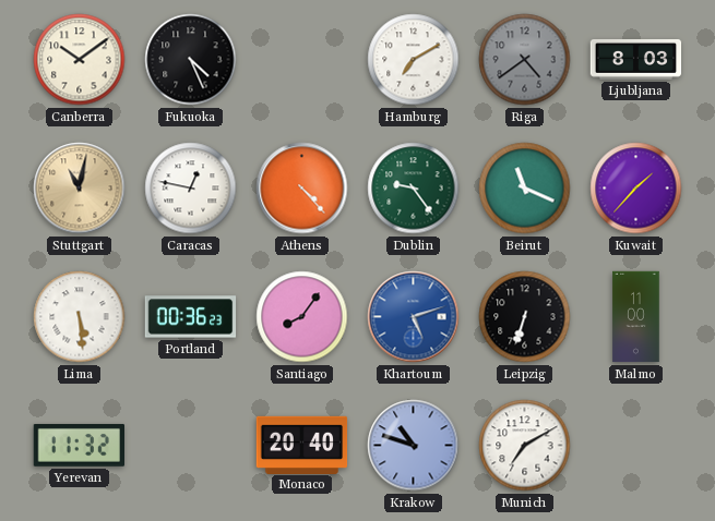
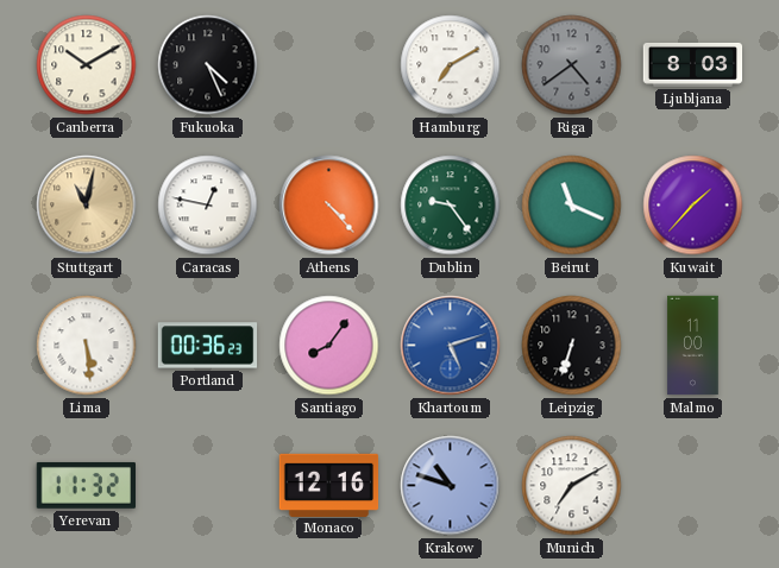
Canberra: 10:09 -> 10:10
Monaco: 20:40 -> 12:16
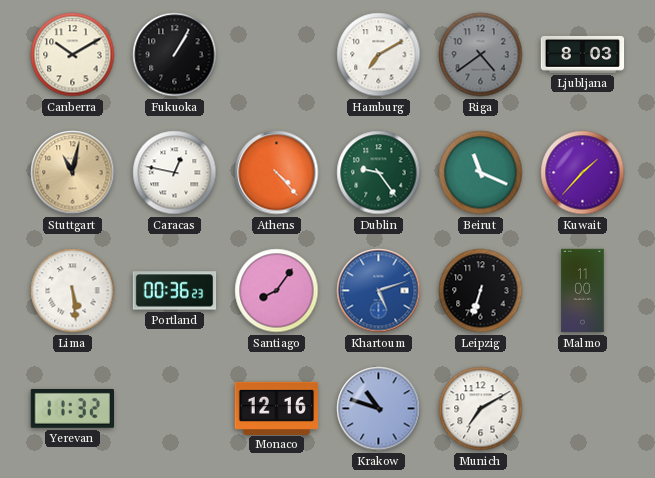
Fukuoka: 4:26 -> 1:05
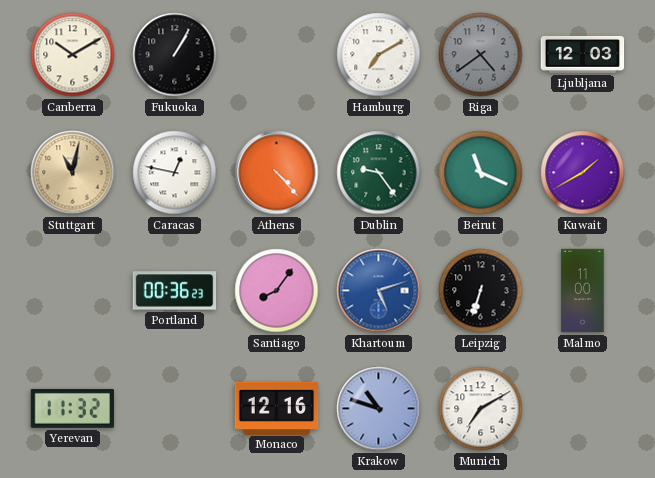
Ljubljana: 8:03 -> 12:03
Kuwait: 1:37 -> 1:40
Lima: 5:29 -> none
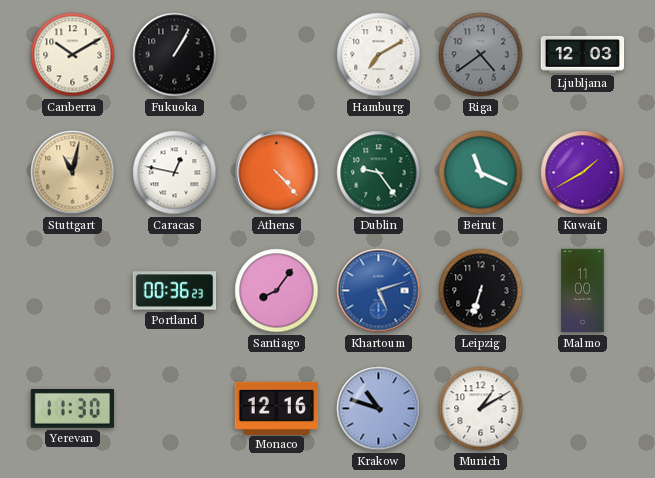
Yerevan: 11:32 -> 11:30
Munich: 7:10 -> 1:10
